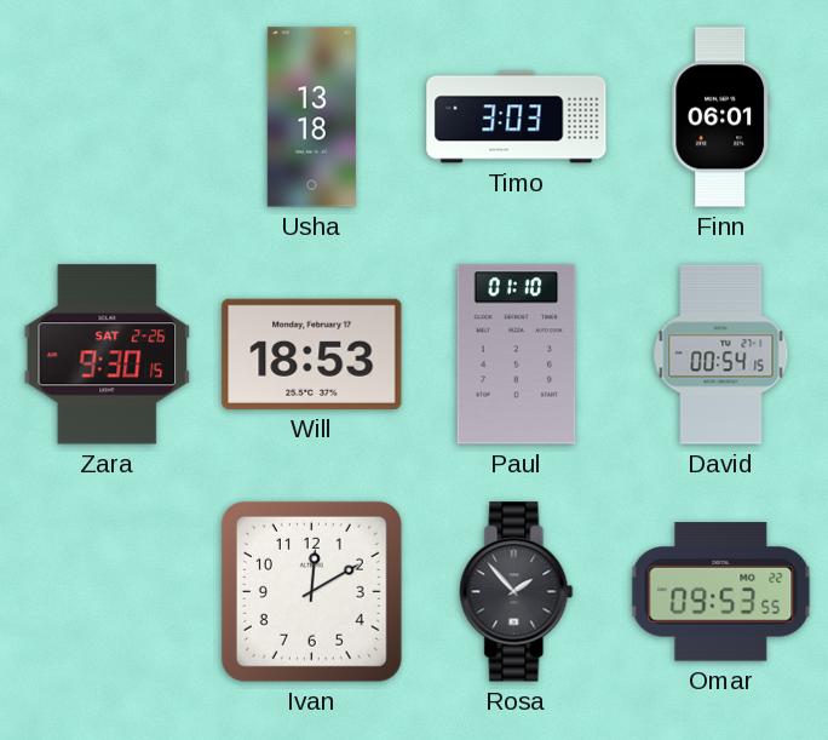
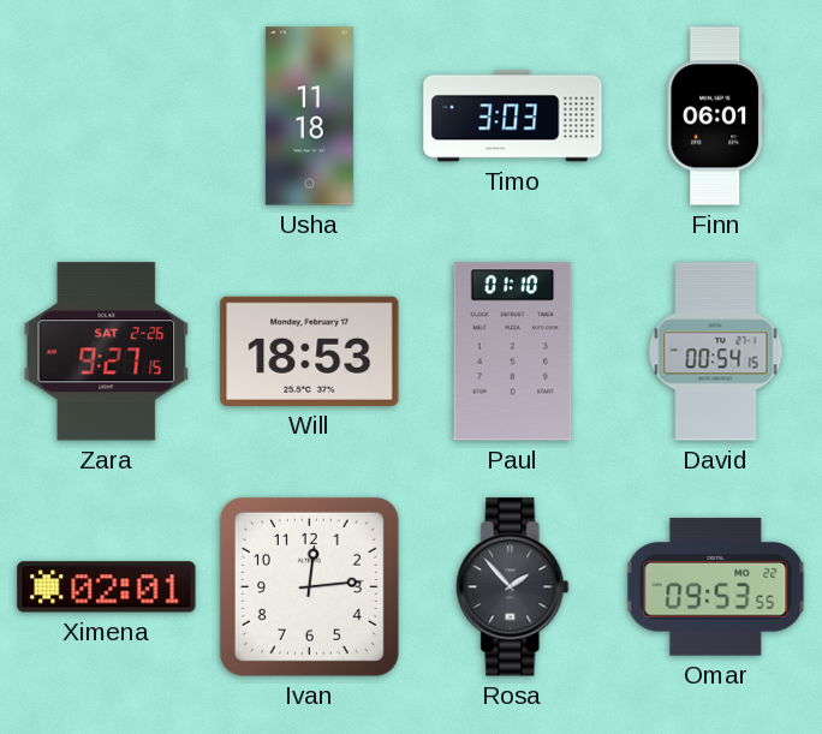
Usha: 13:18 -> 11:18
Zara: 9:30 -> 9:27
Ximena: none -> 02:01
Ivan: 12:10 -> 12:14
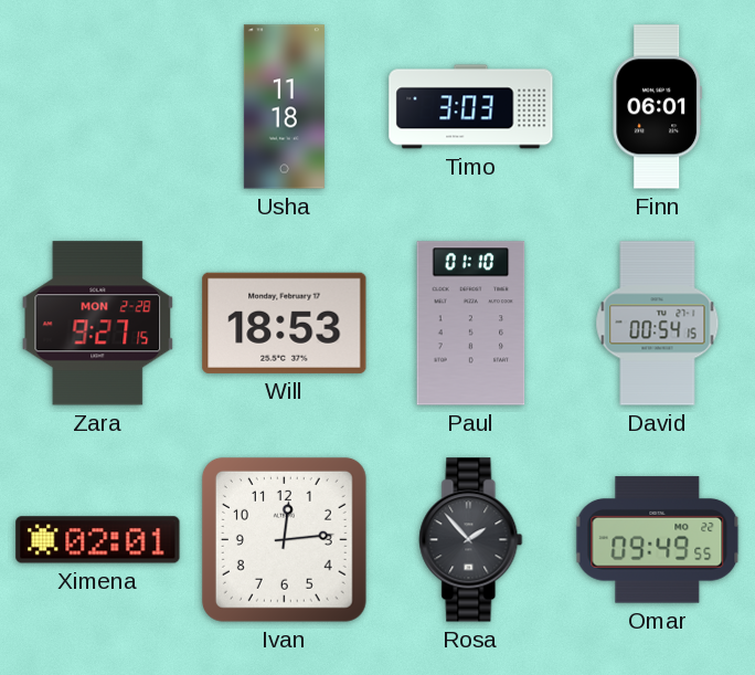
Zara date: SAT 2-26 -> MON 2-28
Omar: 09:53 -> 09:49
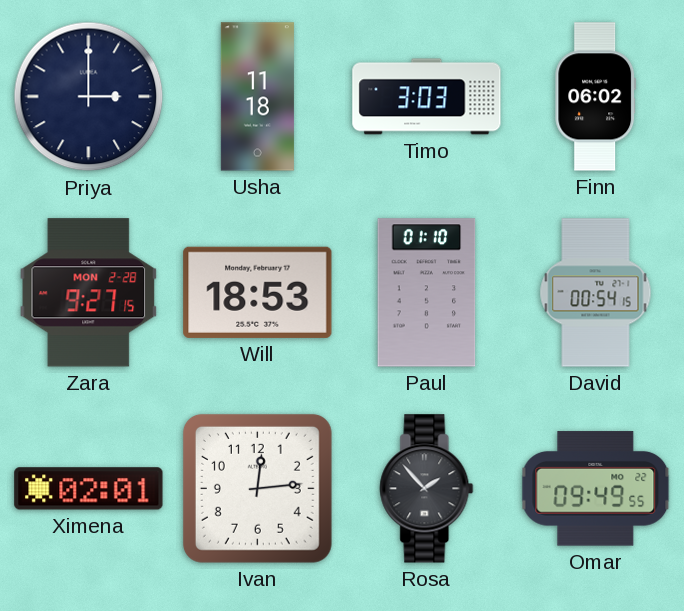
Priya: none -> 3:00
Finn: 06:01 -> 06:02
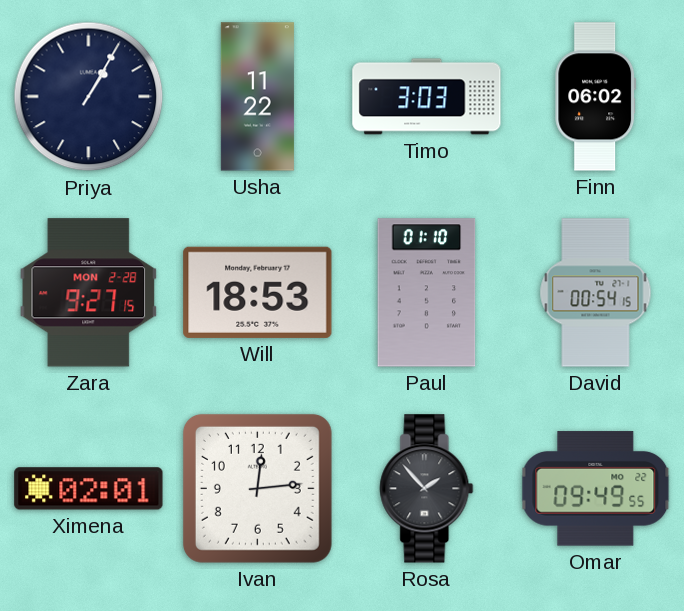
Priya: 3:00 -> 1:05
Usha: 11:18 -> 11:22
